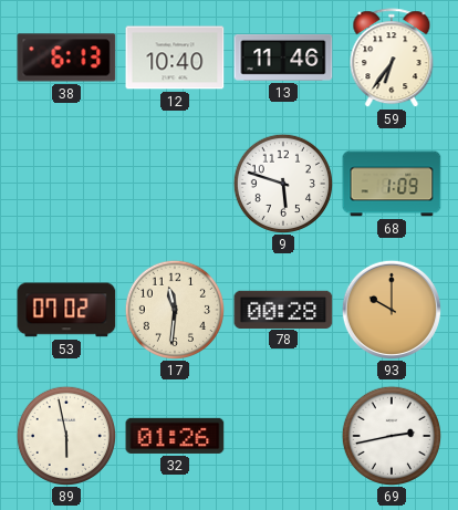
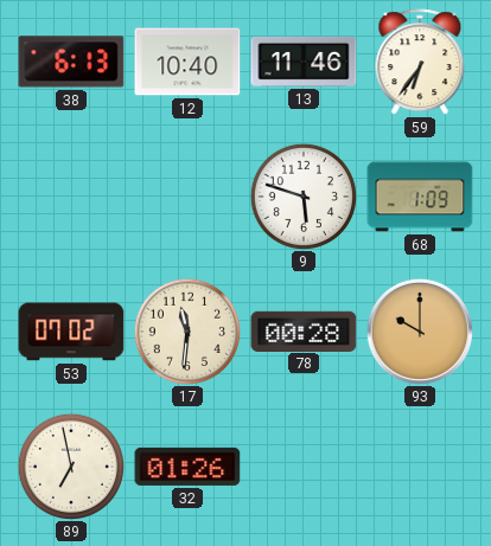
89: 5:58 -> 6:58
69: 2:43 -> none
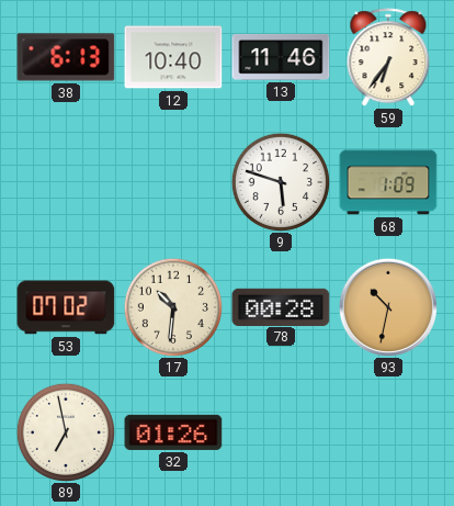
17: 11:31 -> 10:31
93: 10:00 -> 10:32
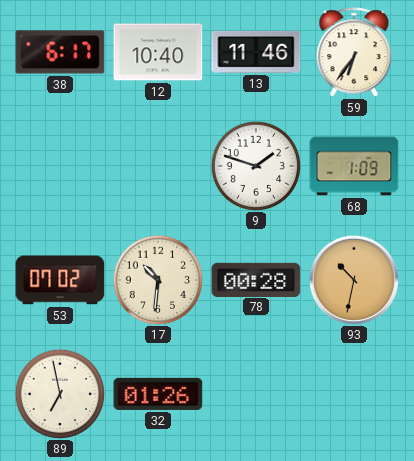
38: 6:13 -> 6:17
9: 5:48 -> 1:48
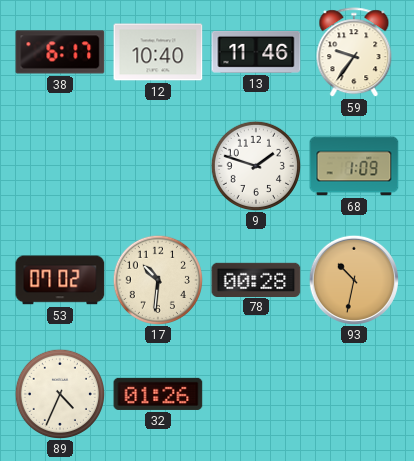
59: 6:36 -> 9:36
89: 6:58 -> 4:34
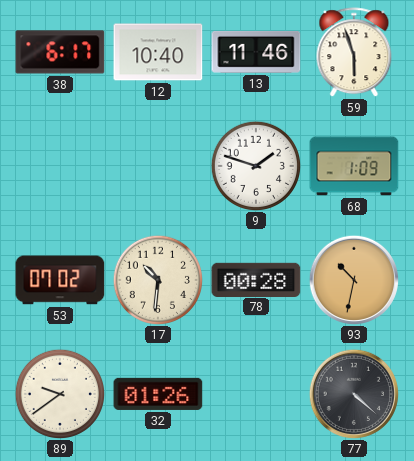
59: 9:36 -> 5:57
89: 4:34 -> 9:39
77: none -> 4:22
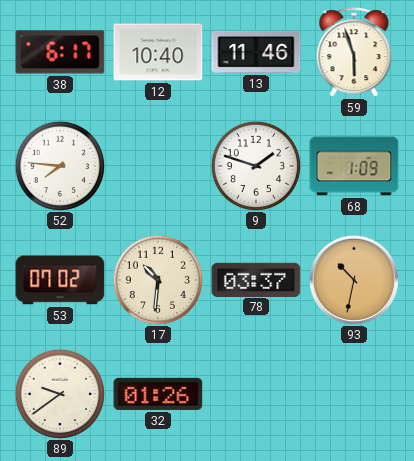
52: none -> 7:46
78: 00:28 -> 03:37
77: 4:22 -> none
